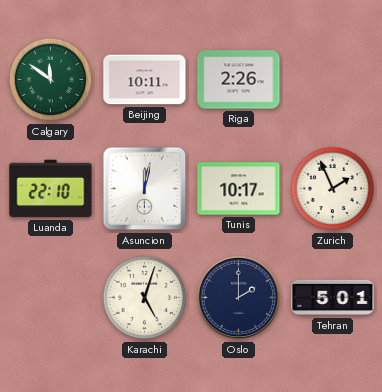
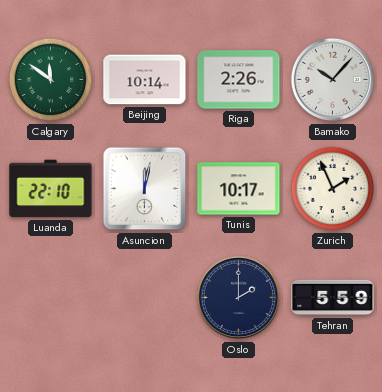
Beijing: 10:11 -> 10:14
Bamako: none -> 10:07
Karachi: 5:03 -> none
Tehran: 5:01 -> 5:59
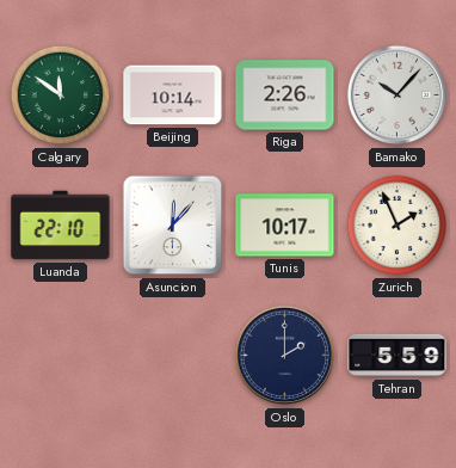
Asuncion: 12:02 -> 12:07
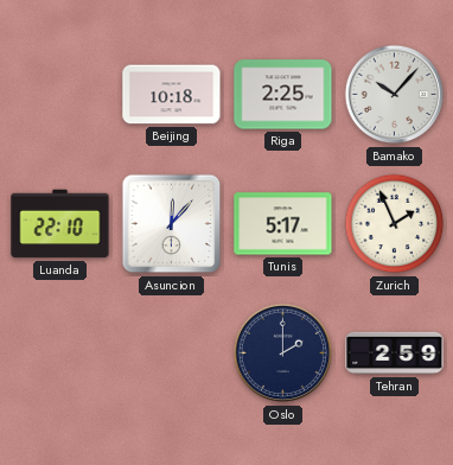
Calgary: 11:51 -> none
Beijing: 10:14 -> 10:18
Riga: 2:26 -> 2:25
Tunis: 10:17 -> 5:17
Tehran: 5:59 -> 2:59
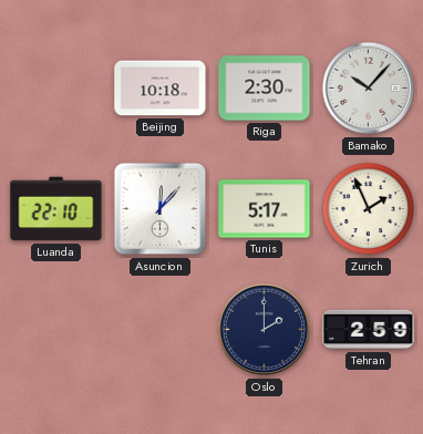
Riga: 2:25 -> 2:30
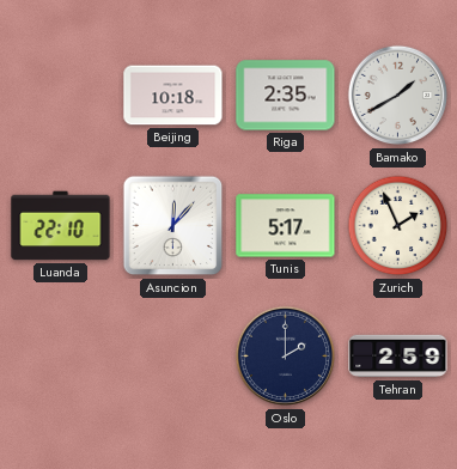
Riga: 2:30 -> 2:35
Bamako: 10:07 -> 1:40
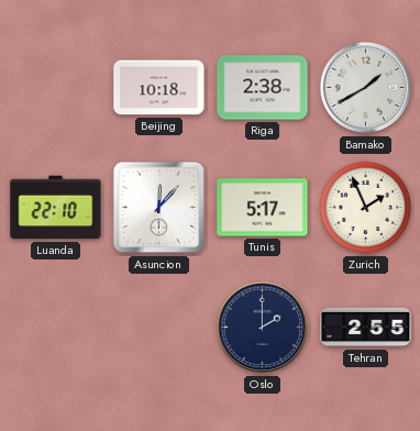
Riga: 2:35 -> 2:38
Tehran: 2:59 -> 2:55
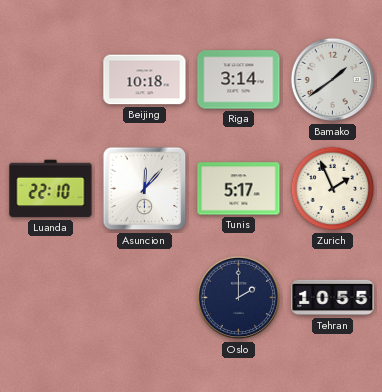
Riga: 2:38 -> 3:14
Bamako: 1:40 -> 1:39
Tehran: 2:55 -> 10:55
